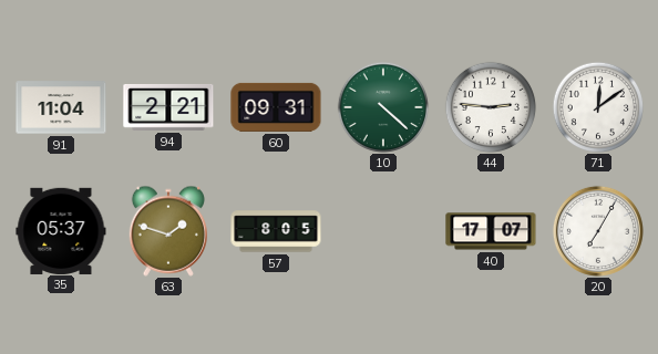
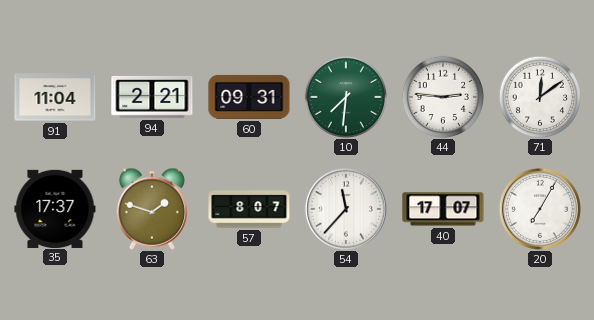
10: 4:22 -> 7:31
35: 05:37 -> 17:37
57: 8:05 -> 8:07
54: none -> 11:37
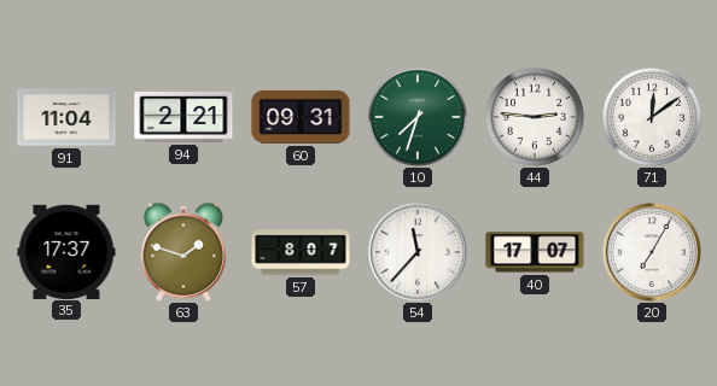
10: 7:31 -> 7:33
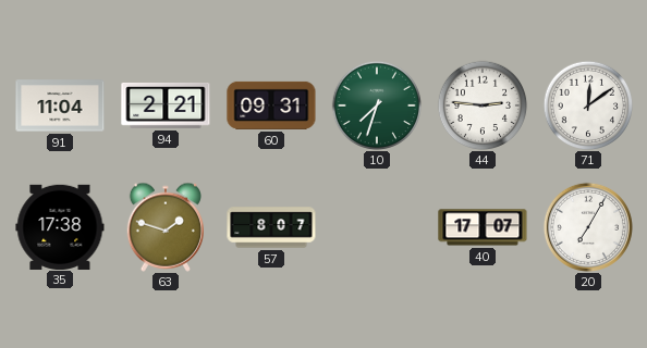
35: 17:37 -> 17:38
54: 11:37 -> none
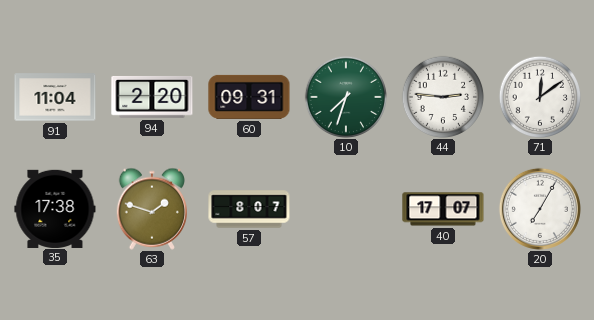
94: 2:21 -> 2:20
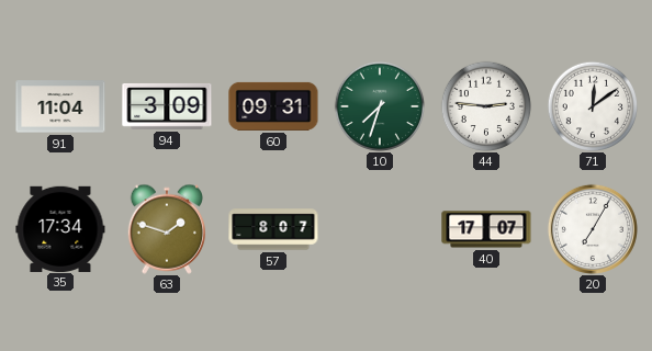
94: 2:20 -> 3:09
35: 17:38 -> 17:34
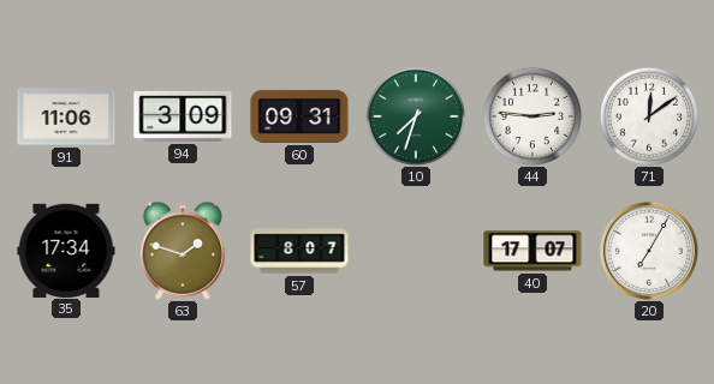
91: 11:04 -> 11:06
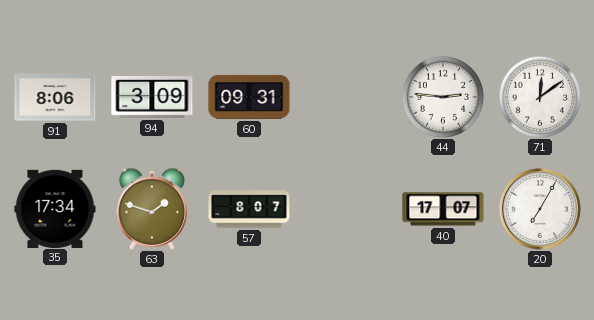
91: 11:06 -> 8:06
10: 7:33 -> none
